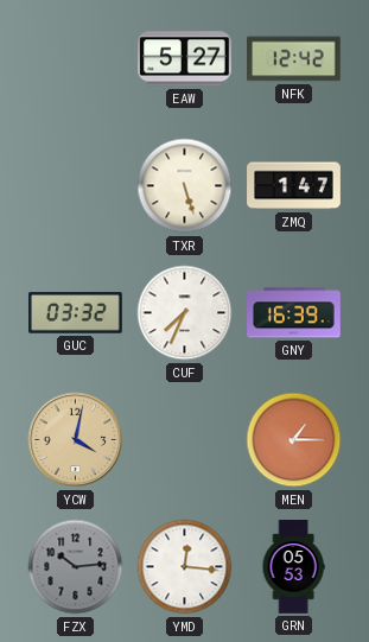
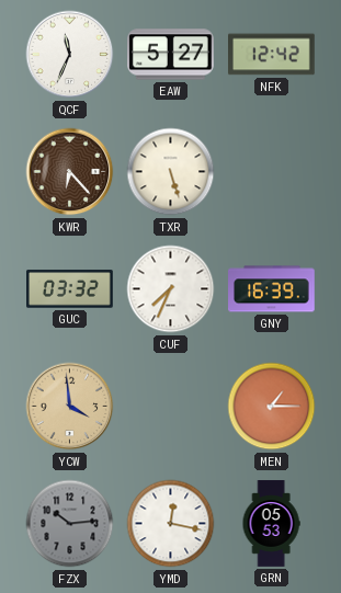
QCF: none -> 11:34
KWR: none -> 6:23
ZMQ: 1:47 -> none
YCW: 4:02 -> 3:59
YMD: 12:16 -> 12:17
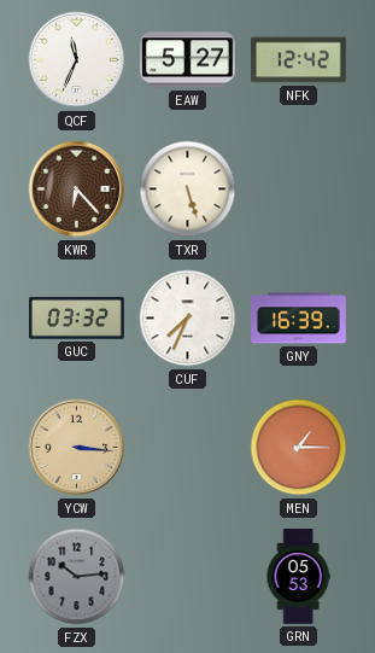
YCW: 3:59 -> 3:16
YMD: 12:17 -> none
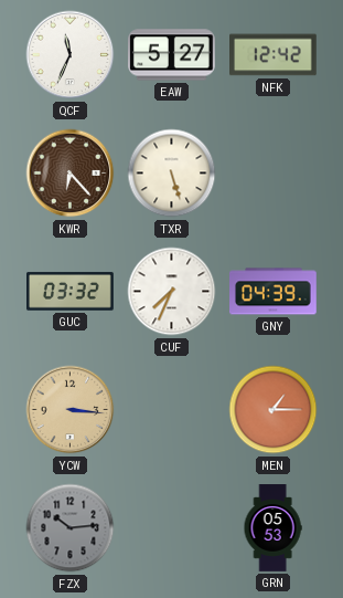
GNY: 16:39 -> 04:39
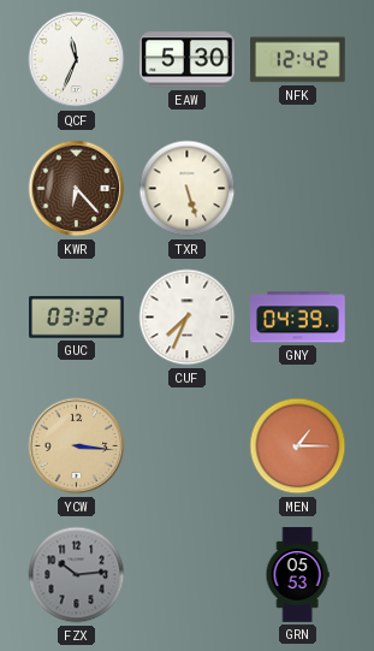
EAW: 5:27 -> 5:30
